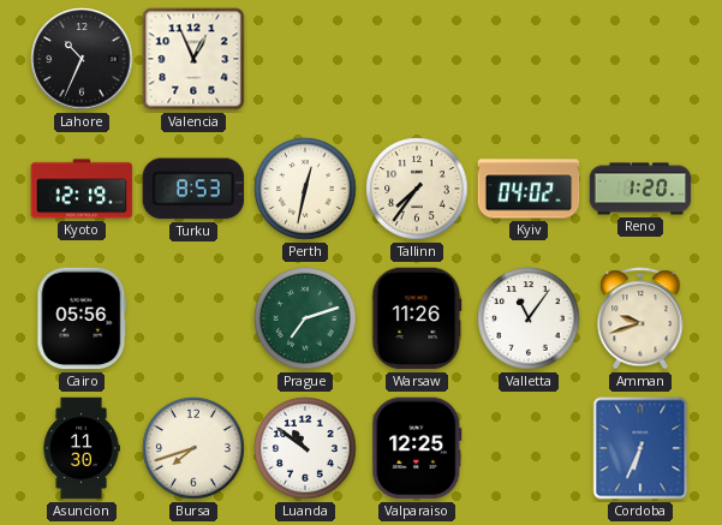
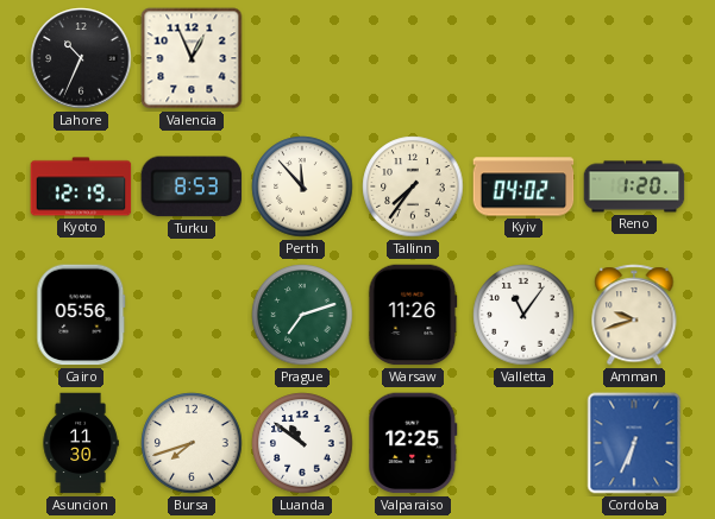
Perth: 12:32 -> 11:53
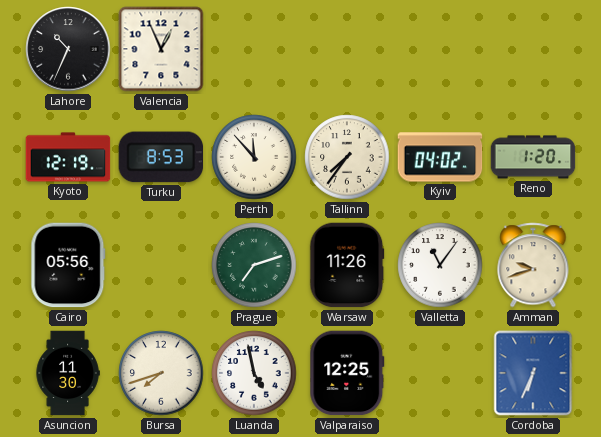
Luanda: 10:51 -> 4:58
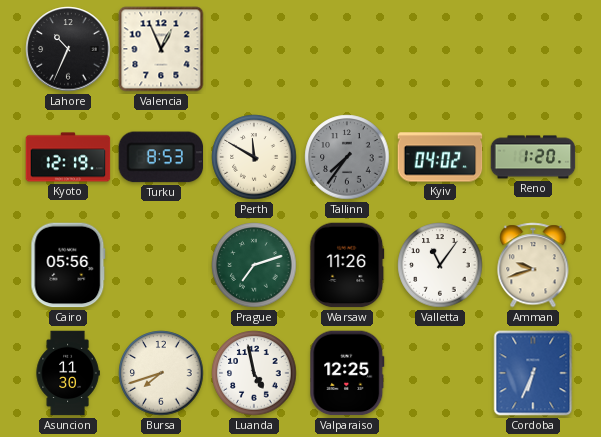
Perth: 11:53 -> 11:50
Tallinn dial: cream -> grey
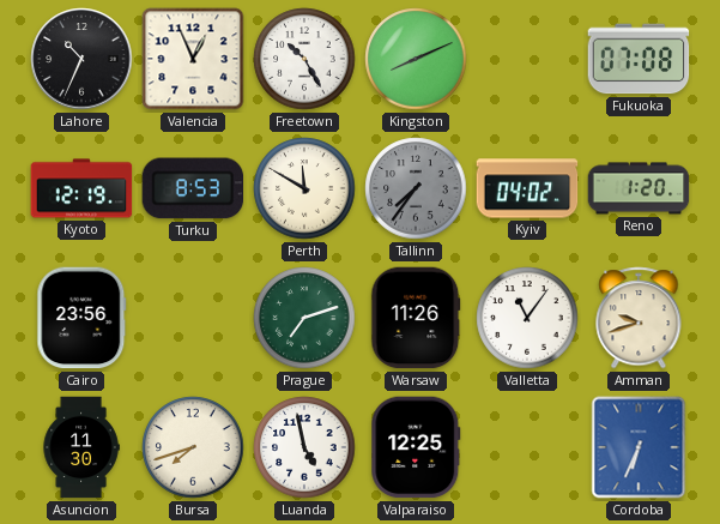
Freetown: none -> 10:25
Kingston: none -> 8:11
Fukuoka: none -> 07:08
Cairo: 05:56 -> 23:56
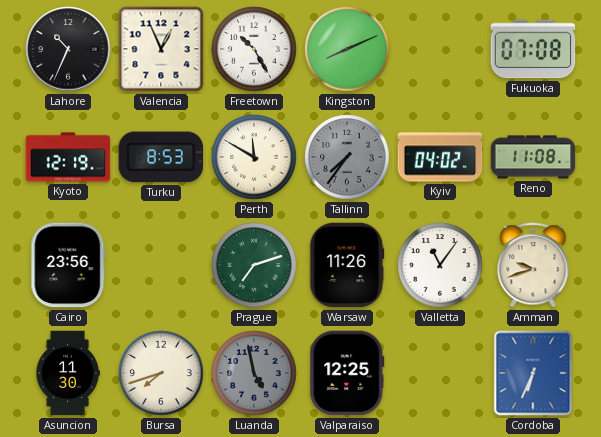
Reno: 1:20 -> 11:08
Luanda dial: white -> grey
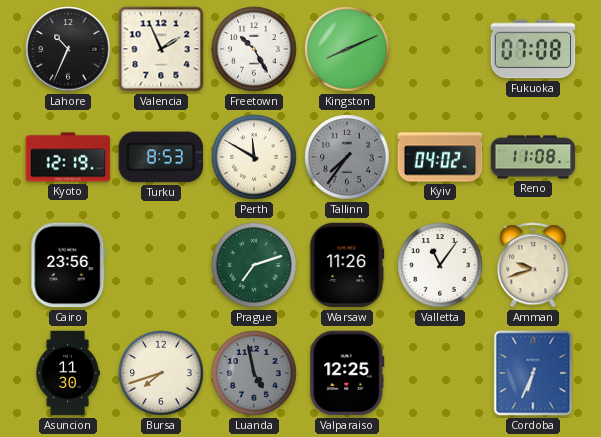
Valencia: 12:56 -> 1:56
